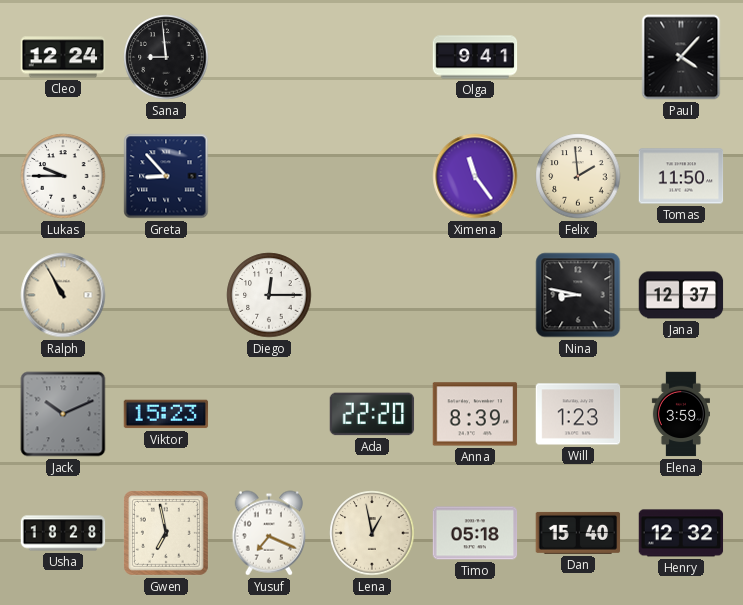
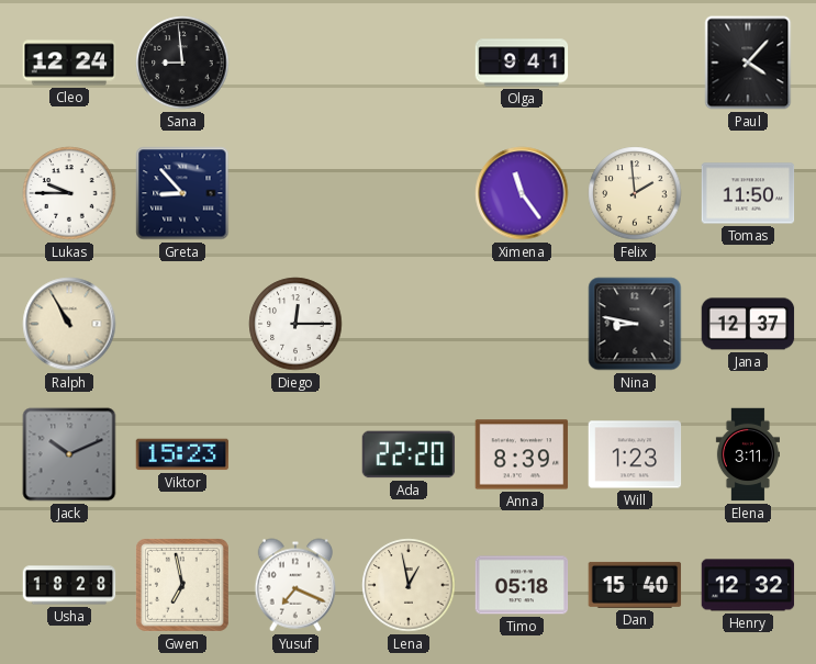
Elena: 3:59 -> 3:11
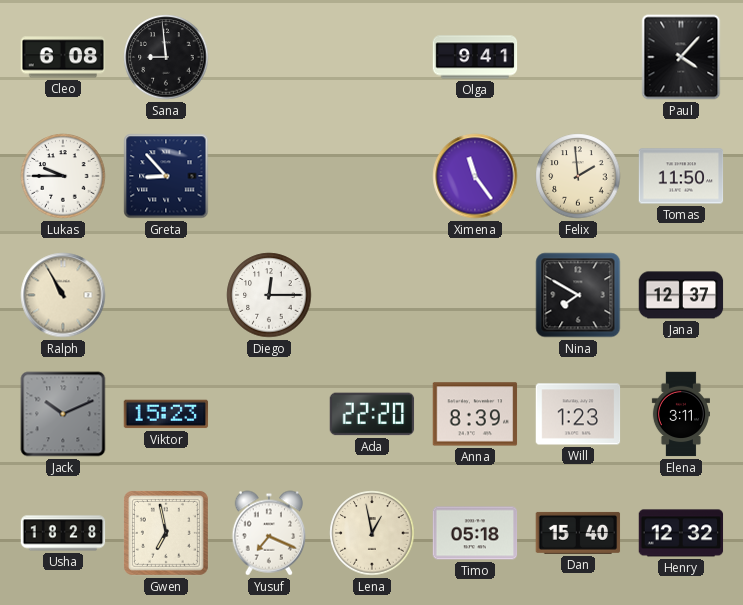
Cleo: 12:24 -> 6:08
Nina: 8:47 -> 7:50
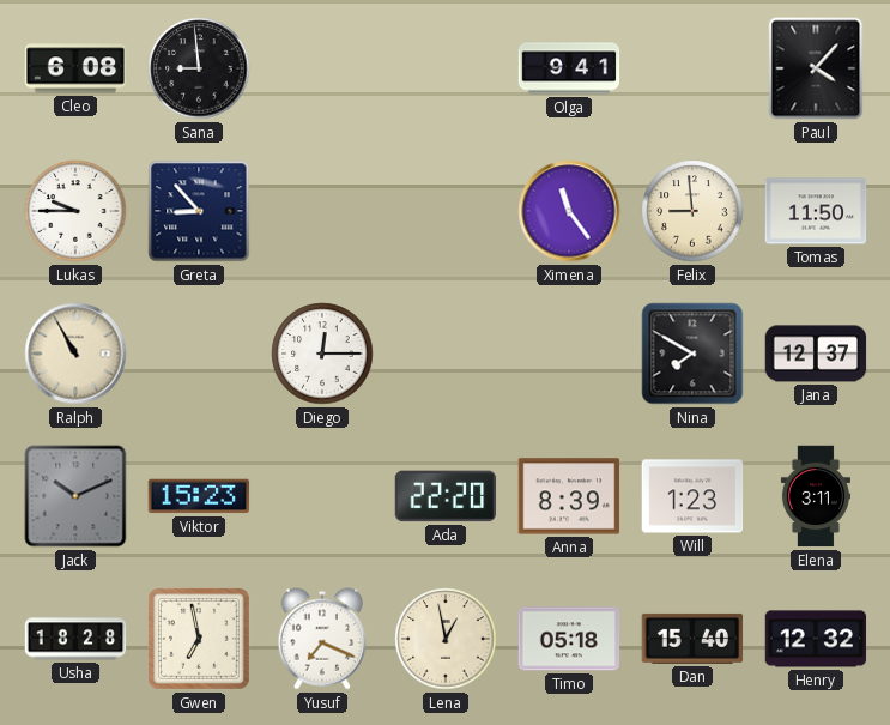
Felix: 1:59 -> 8:59
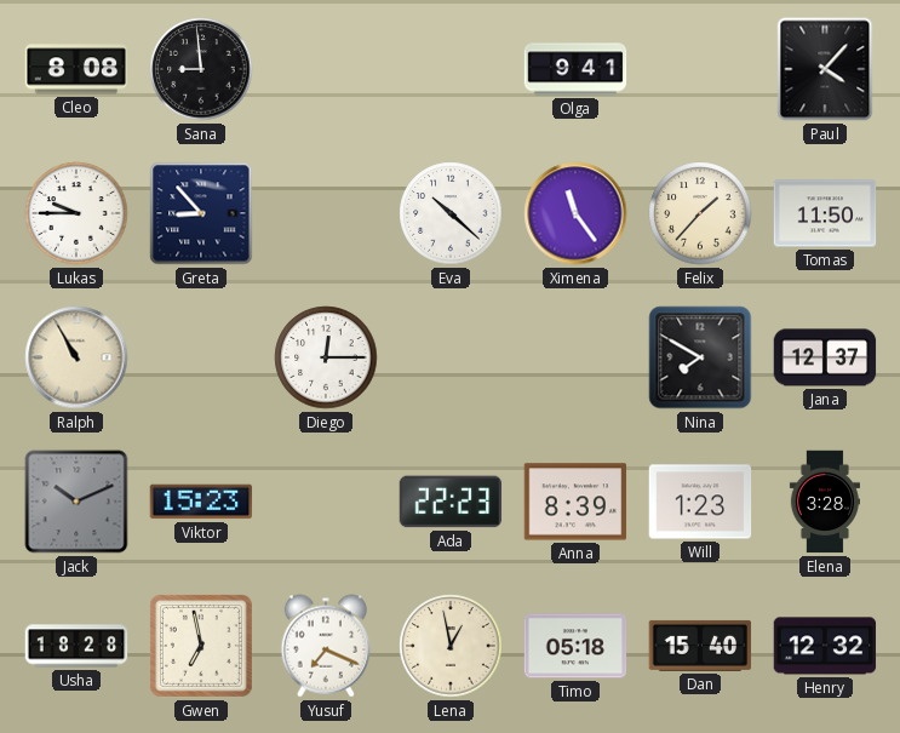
Cleo: 6:08 -> 8:08
Eva: none -> 10:22
Felix: 8:59 -> 1:37
Ada: 22:20 -> 22:23
Elena: 3:11 -> 3:28
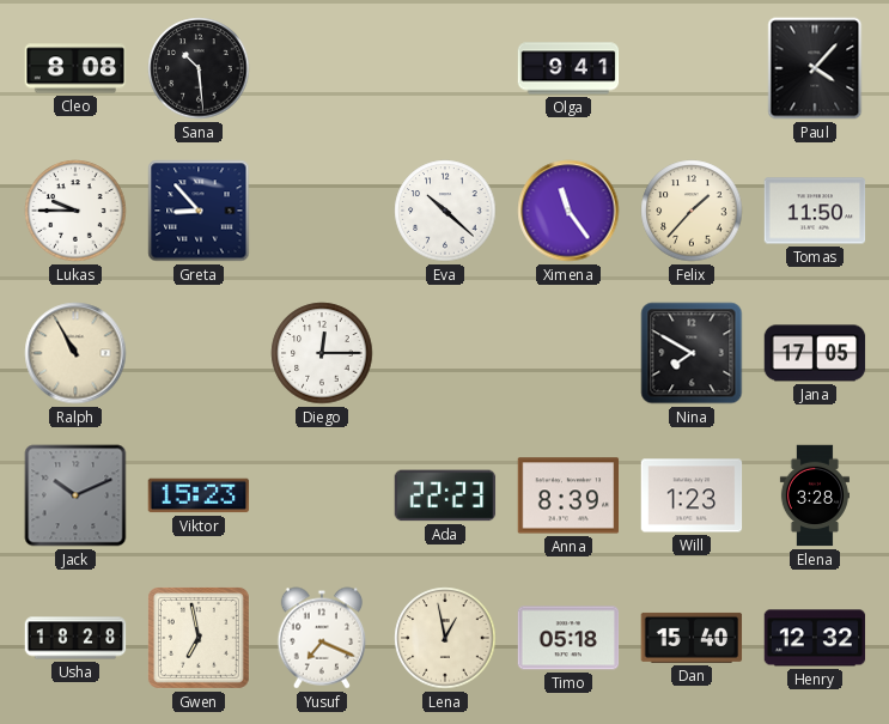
Sana: 8:59 -> 10:29
Jana: 12:37 -> 17:05
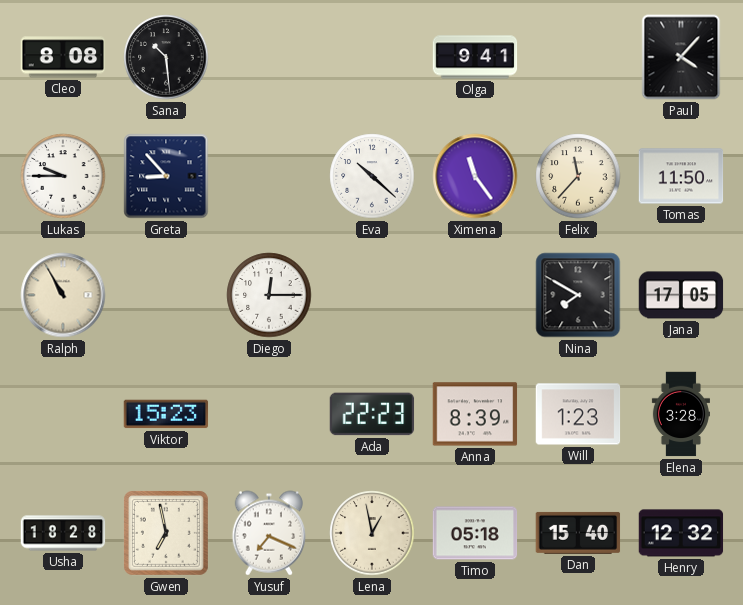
Felix: 1:37 -> 11:37
Jack: 10:11 -> none
